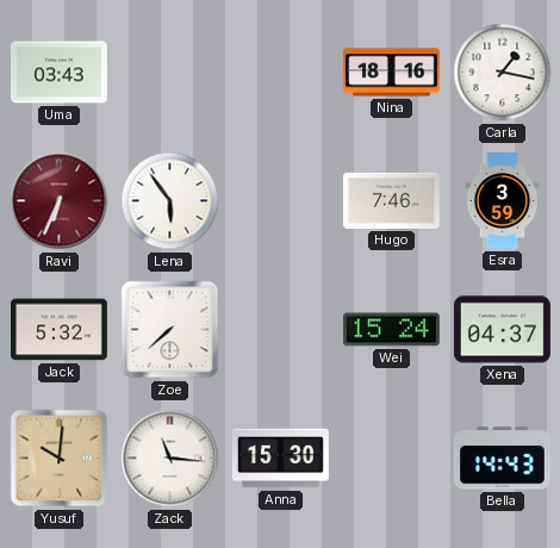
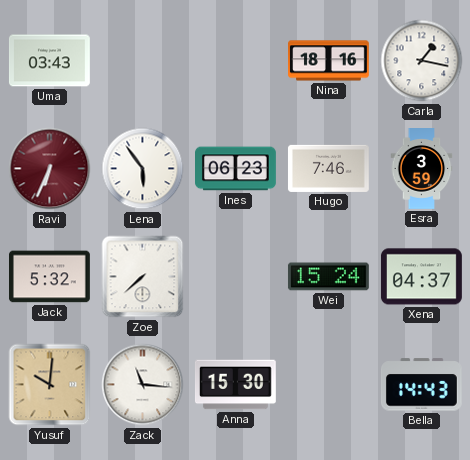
Ines: none -> 06:23
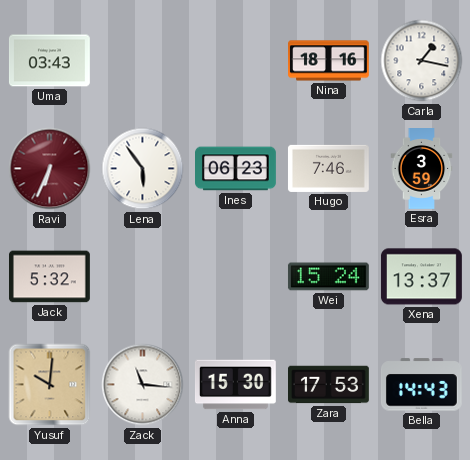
Zoe: 7:38 -> none
Xena: 04:37 -> 13:37
Zara: none -> 17:53
